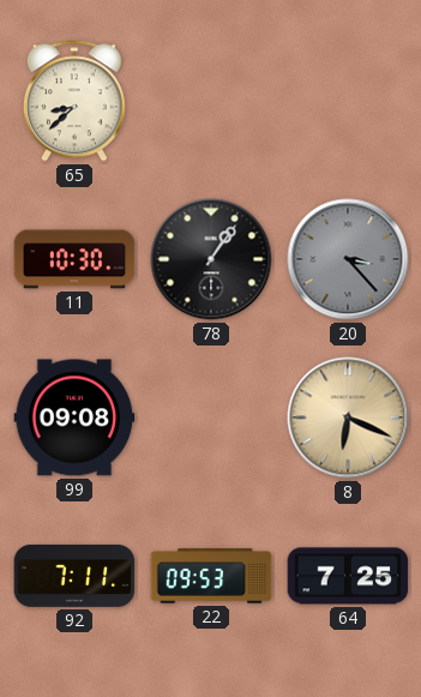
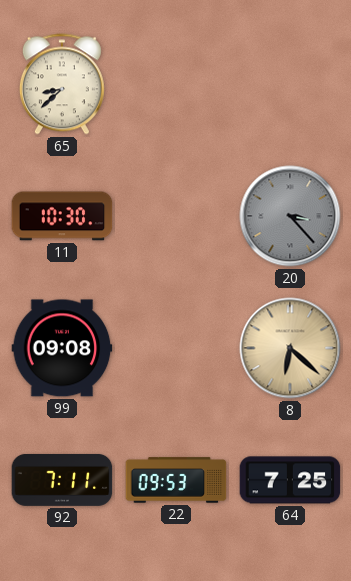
78: 1:06 -> none
8: 6:19 -> 6:22
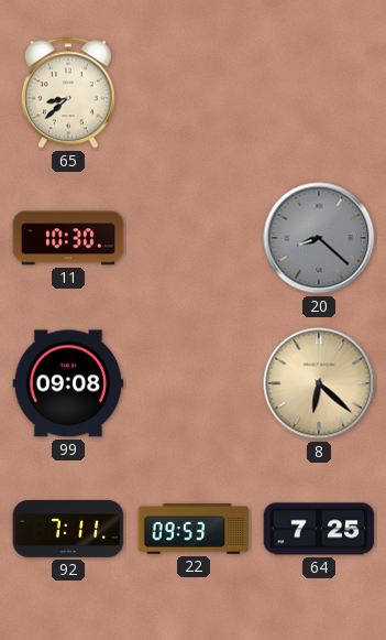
20: 3:23 -> 8:22
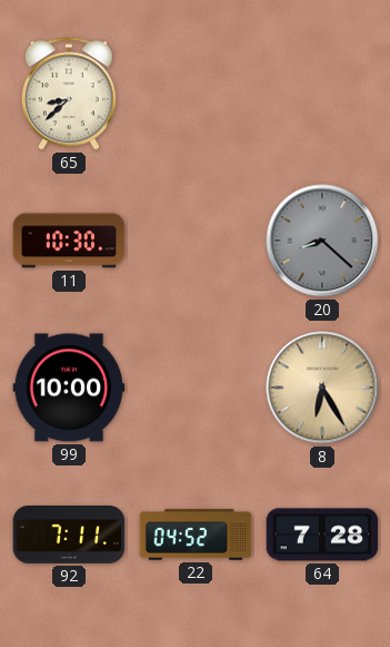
99: 09:08 -> 10:00
8: 6:22 -> 6:25
22: 09:53 -> 04:52
64: 7:25 -> 7:28
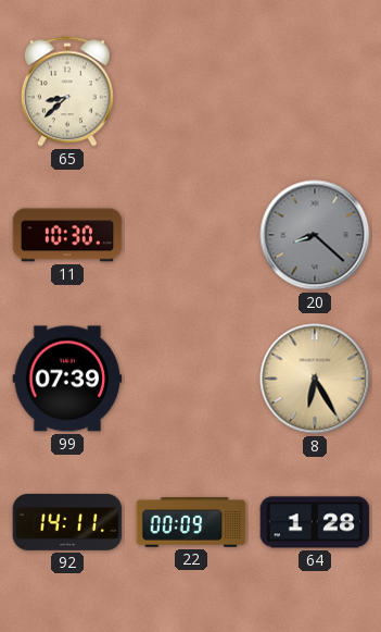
99: 10:00 -> 07:39
92: 7:11 -> 14:11
22: 04:52 -> 00:09
64: 7:28 -> 1:28
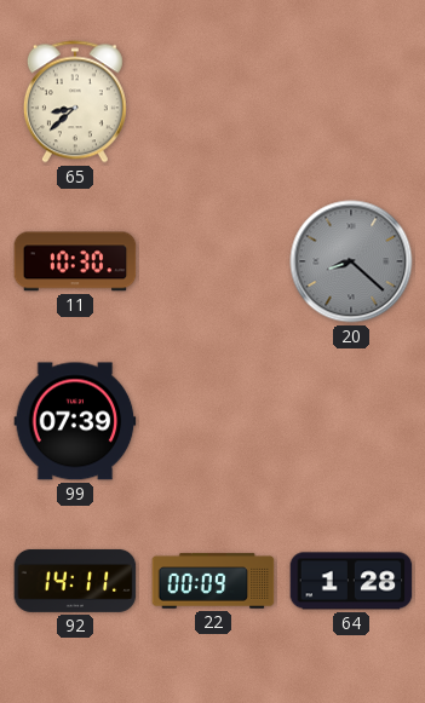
8: 6:25 -> none
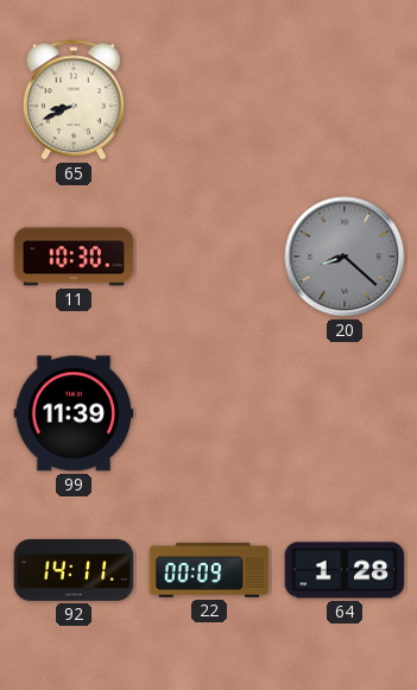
65: 8:38 -> 8:41
99: 07:39 -> 11:39
